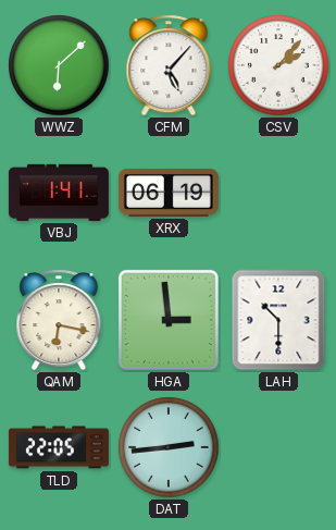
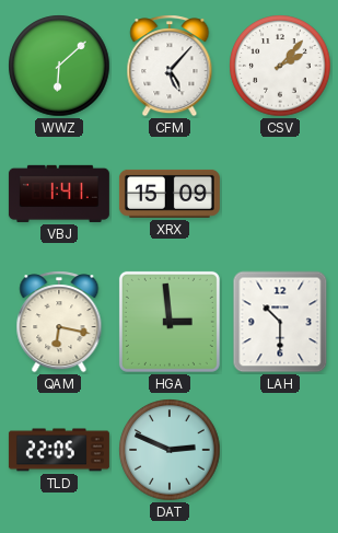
XRX: 06:19 -> 15:09
DAT: 2:44 -> 2:49
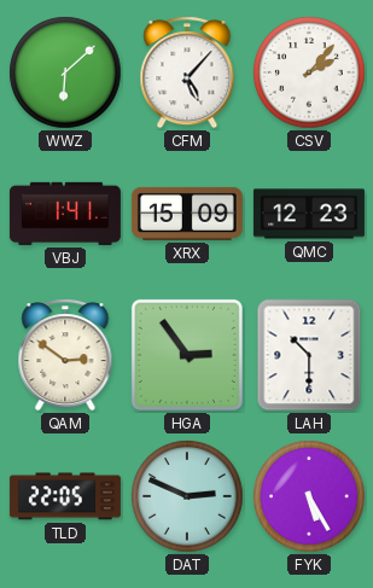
QMC: none -> 12:23
QAM: 6:17 -> 2:51
HGA: 2:59 -> 2:54
FYK: none -> 5:25
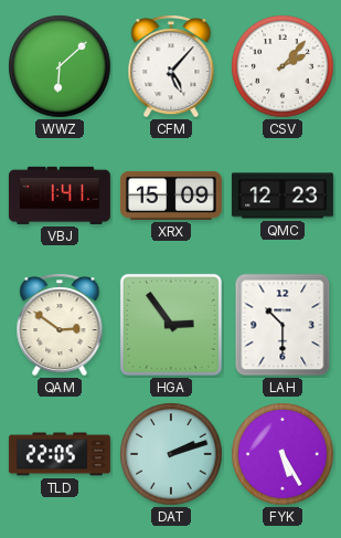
DAT: 2:49 -> 2:12
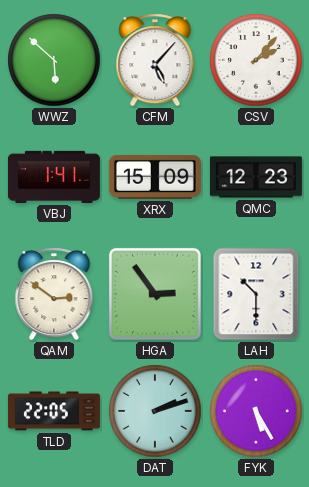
WWZ: 6:08 -> 5:52
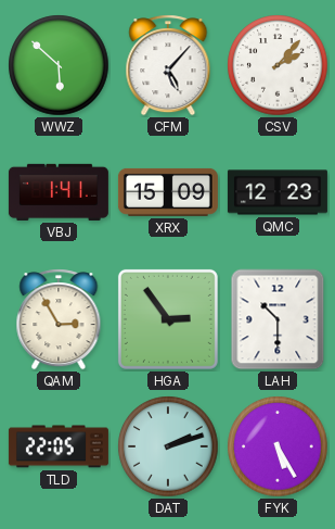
QAM: 2:51 -> 2:55
